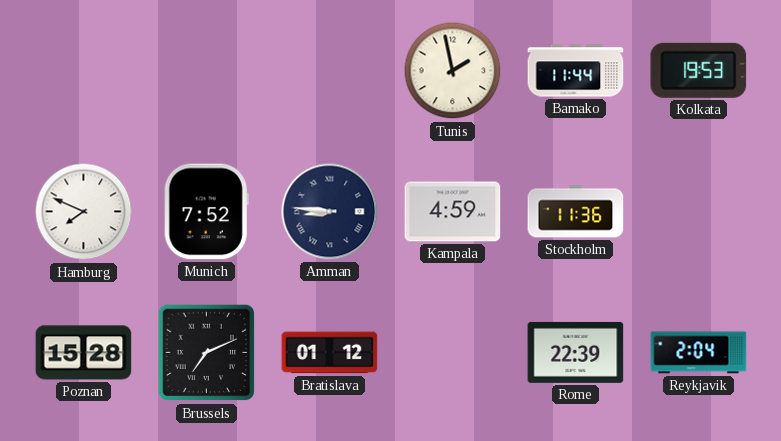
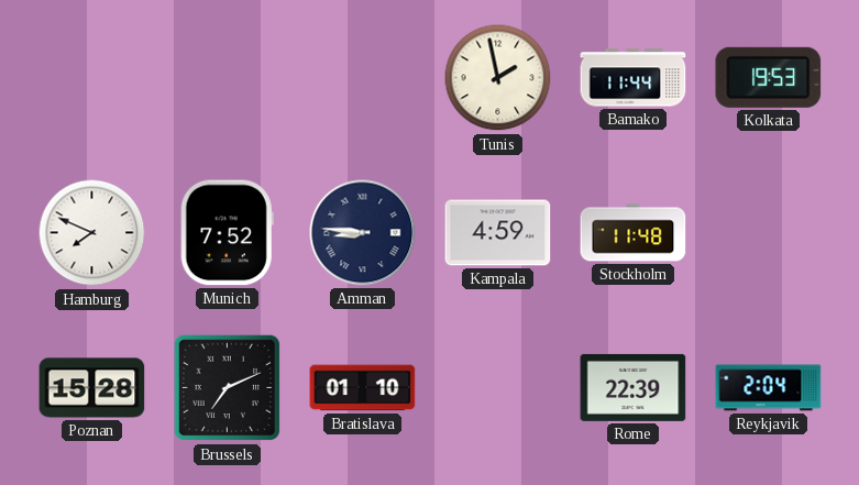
Stockholm: 11:36 -> 11:48
Bratislava: 01:12 -> 01:10
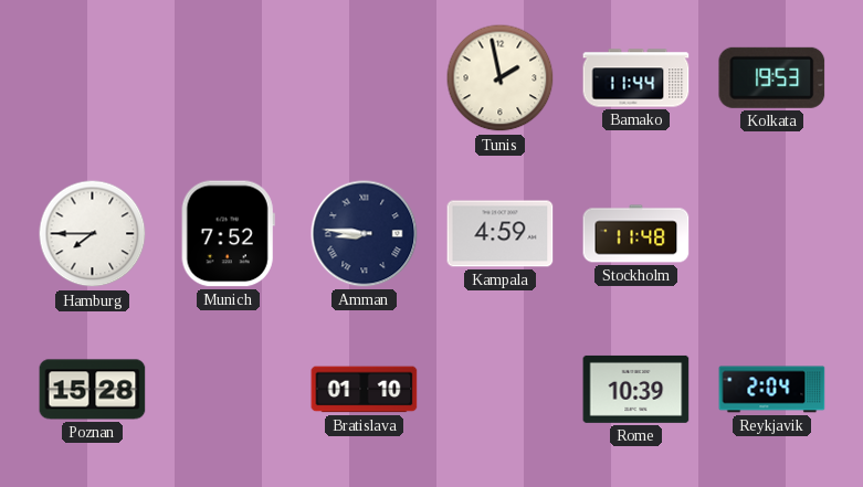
Hamburg: 7:49 -> 7:45
Brussels: 7:11 -> none
Rome: 22:39 -> 10:39
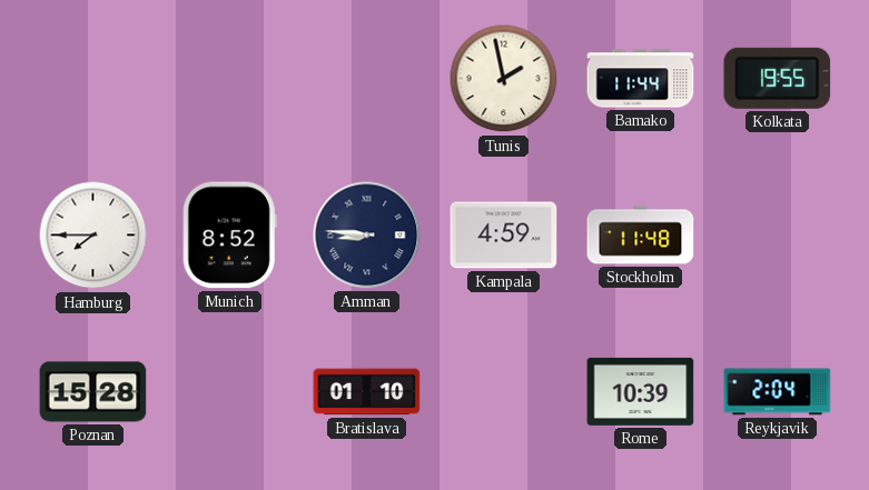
Kolkata: 19:53 -> 19:55
Munich: 7:52 -> 8:52
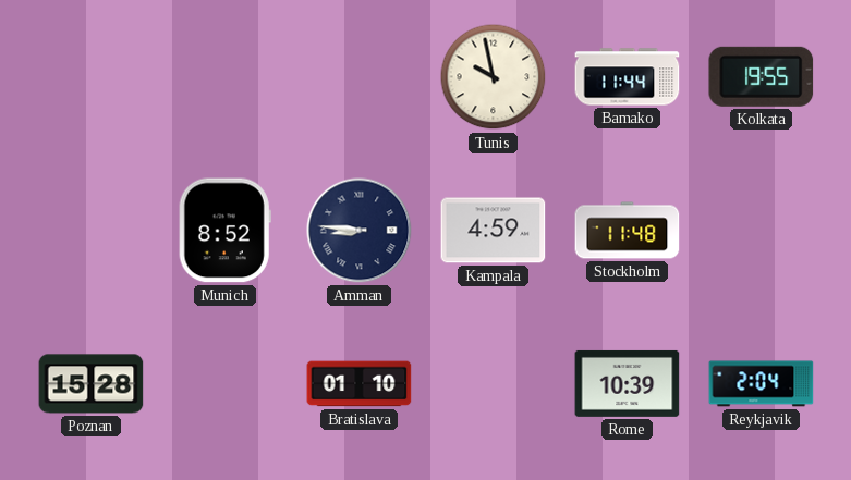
Tunis: 1:58 -> 9:58
Hamburg: 7:45 -> none
